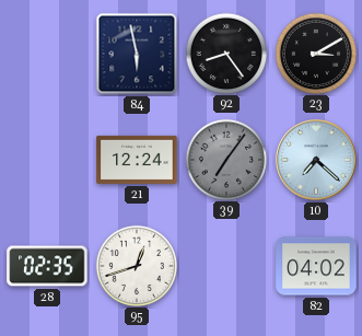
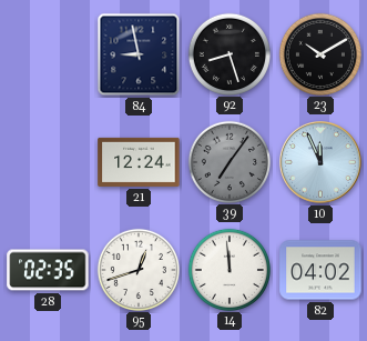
84: 5:58 -> 8:58
92: 8:24 -> 8:27
23: 3:10 -> 10:10
10: 7:22 -> 11:56
14: none -> 11:59
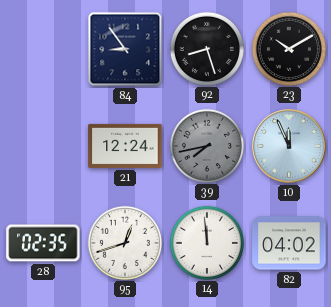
84: 8:58 -> 8:54
39: 7:06 -> 7:43
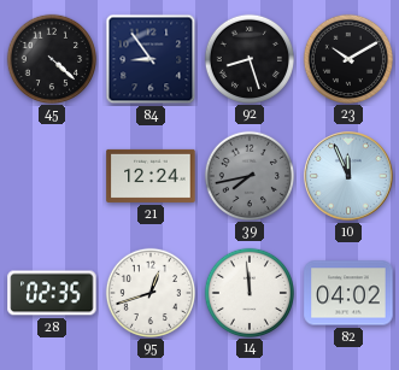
45: none -> 4:22
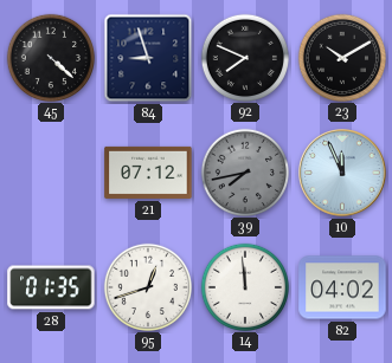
84: 8:54 -> 8:57
92: 8:27 -> 7:49
21: 12:24 -> 07:12
28: 02:35 -> 01:35
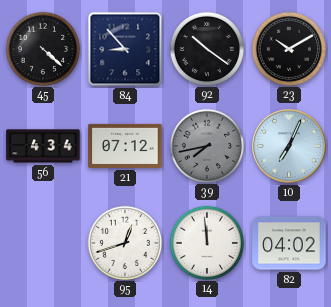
84: 8:57 -> 8:53
92: 7:49 -> 10:21
56: none -> 4:34
10: 11:56 -> 7:04
28: 01:35 -> none
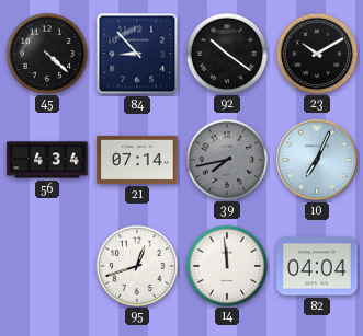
21: 07:12 -> 07:14
82: 04:02 -> 04:04
